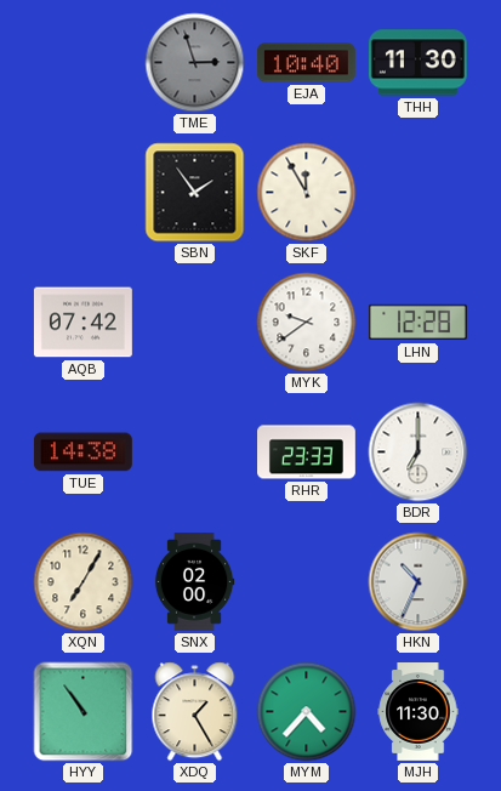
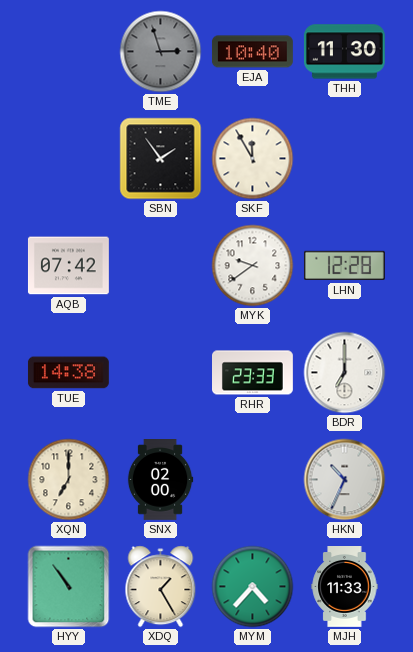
XQN: 7:05 -> 7:00
MJH: 11:30 -> 11:33
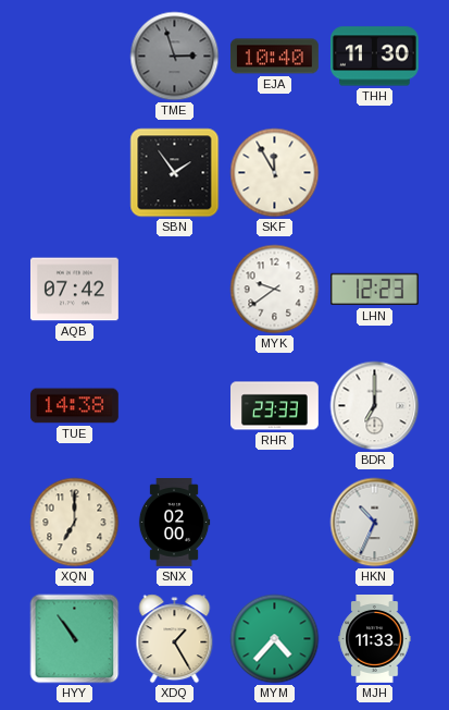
LHN: 12:28 -> 12:23
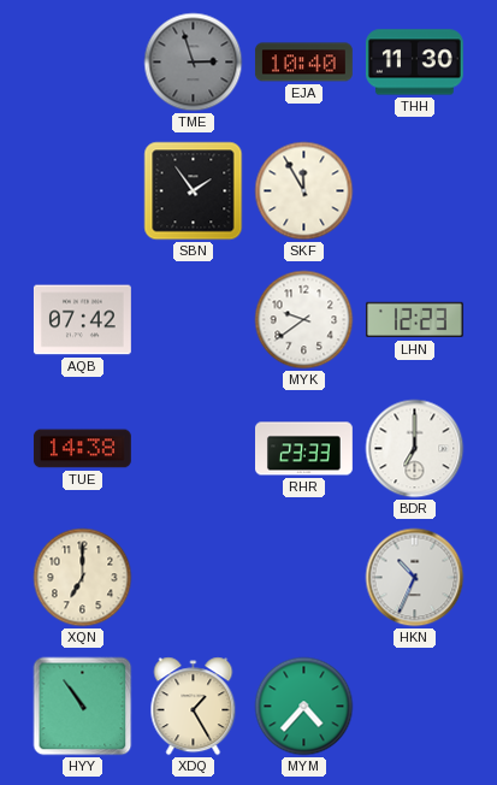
SNX: 02:00 -> none
MJH: 11:33 -> none
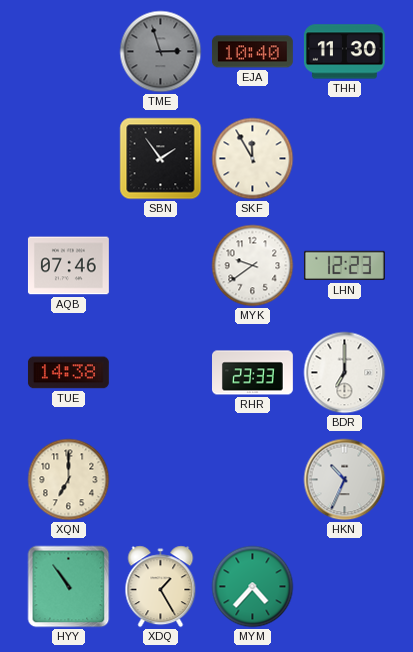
AQB: 07:42 -> 07:46
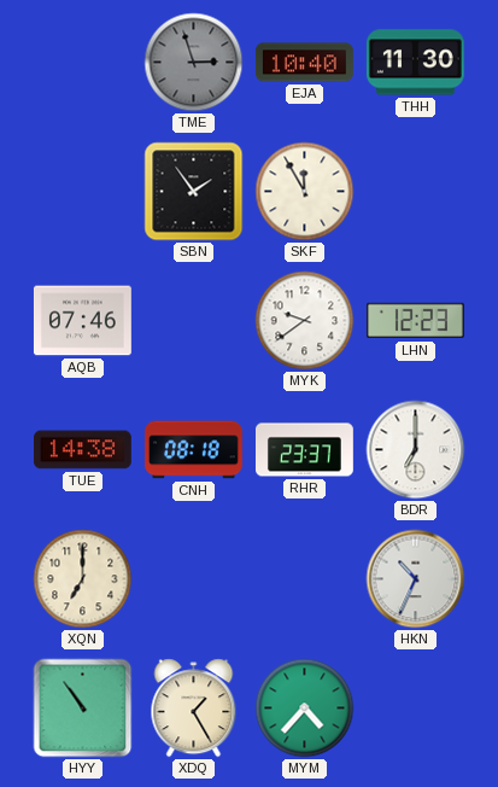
CNH: none -> 08:18
RHR: 23:33 -> 23:37
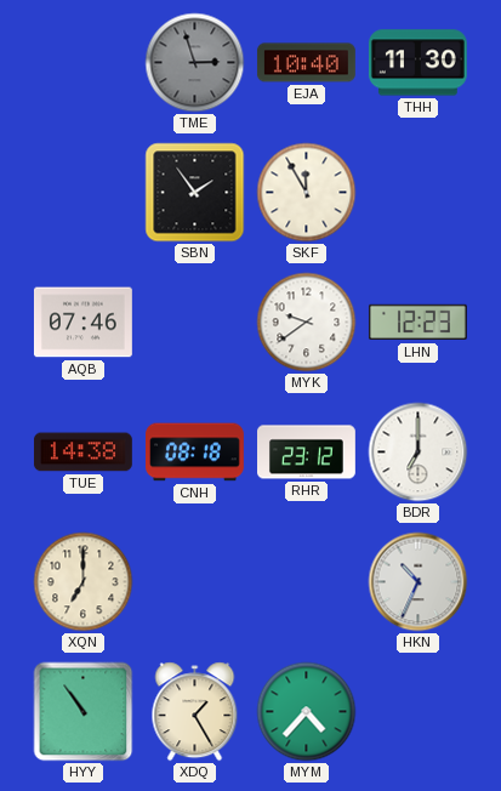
RHR: 23:37 -> 23:12
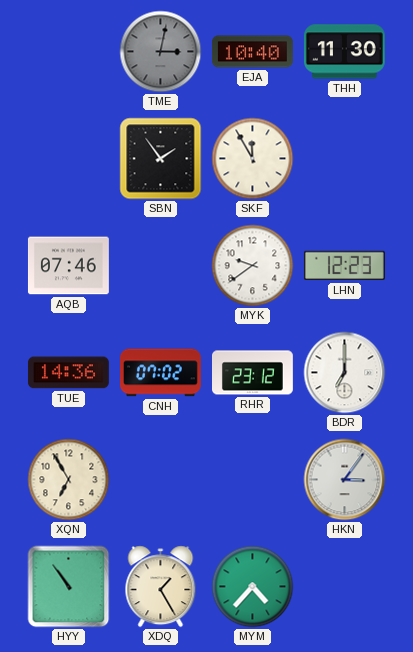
TME: 2:57 -> 3:02
TUE: 14:38 -> 14:36
CNH: 08:18 -> 07:02
XQN: 7:00 -> 6:55
HKN: 10:34 -> 3:06
